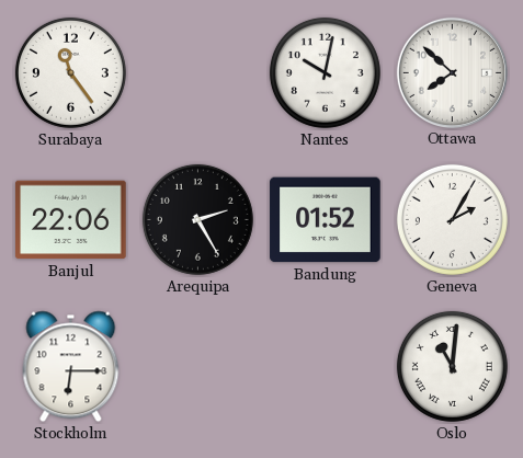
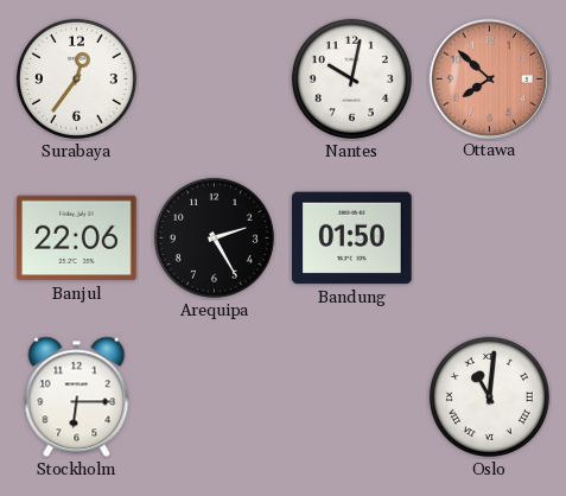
Surabaya: 11:24 -> 12:36
Ottawa dial: white -> salmon
Bandung: 01:52 -> 01:50
Geneva: 2:05 -> none
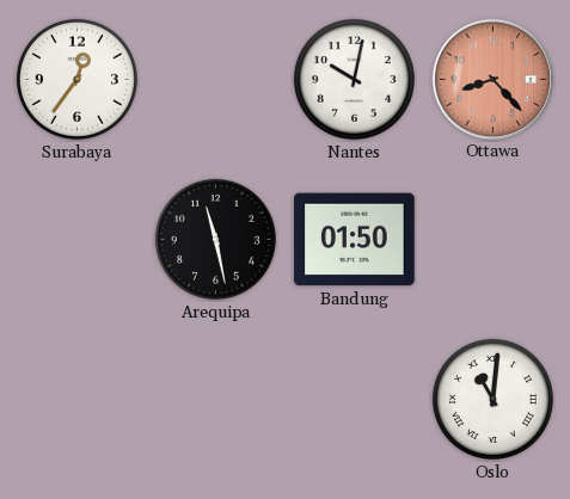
Ottawa: 7:52 -> 8:23
Banjul: 22:06 -> none
Arequipa: 2:25 -> 11:28
Stockholm: 6:15 -> none
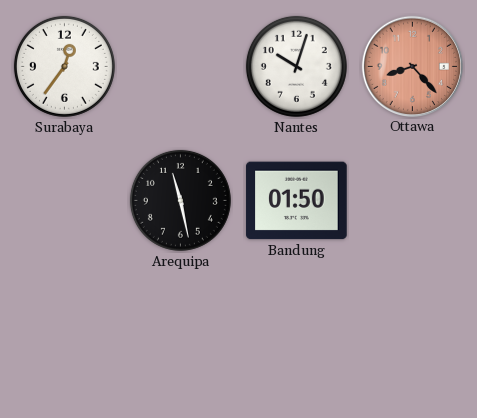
Nantes: 10:02 -> 10:03
Oslo: 11:01 -> none
